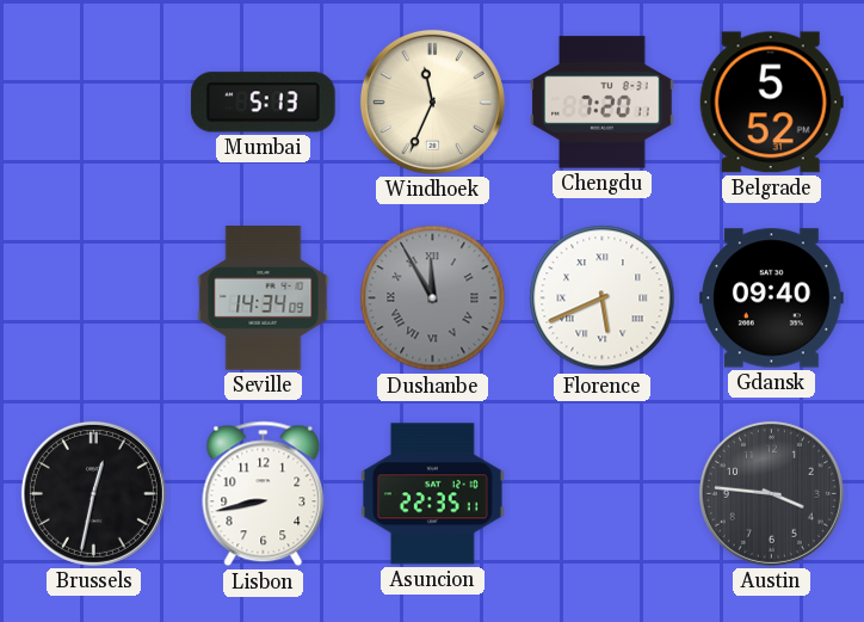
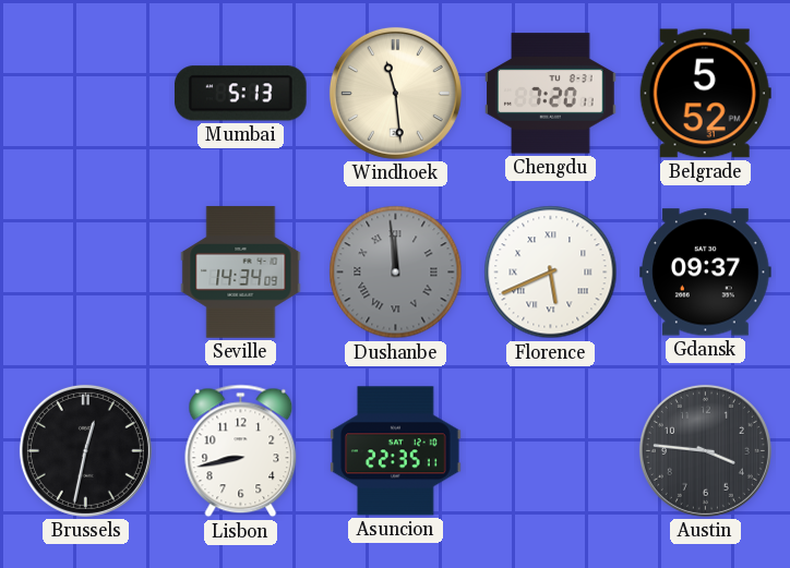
Windhoek: 11:34 -> 11:29
Dushanbe: 11:55 -> 11:59
Gdansk: 09:40 -> 09:37
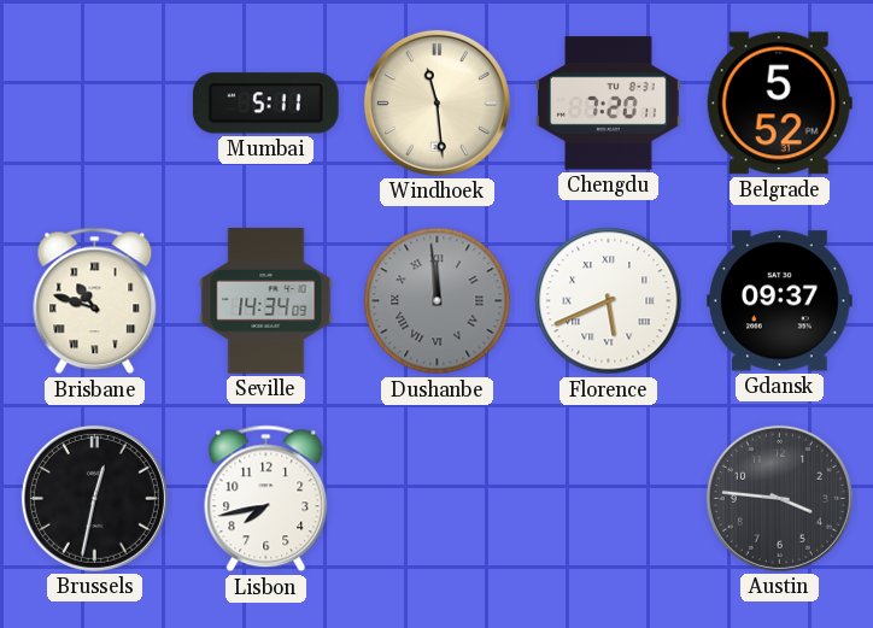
Mumbai: 5:13 -> 5:11
Brisbane: none -> 10:48
Lisbon: 8:43 -> 7:43
Asuncion: 22:35 -> none
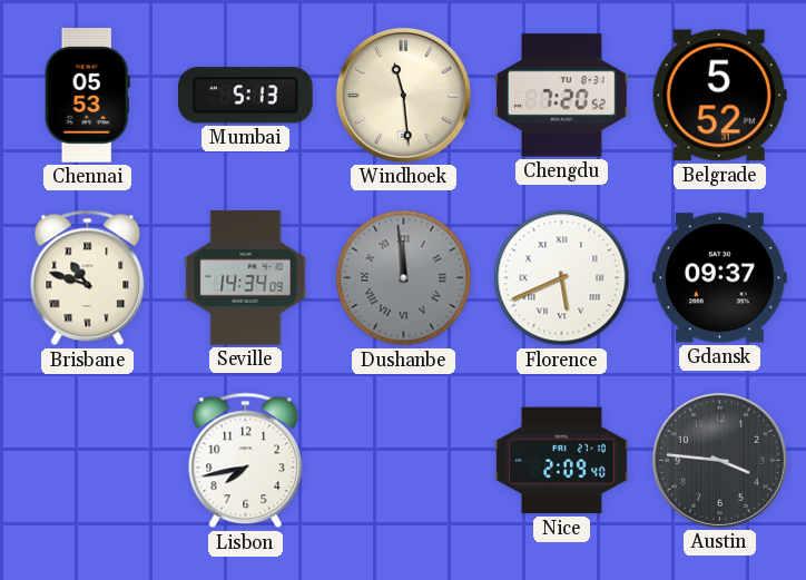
Chennai: none -> 05:53
Mumbai: 5:11 -> 5:13
Chengdu: 7:20:11 -> 7:20:52
Brussels: 12:32 -> none
Nice: none -> 2:09
